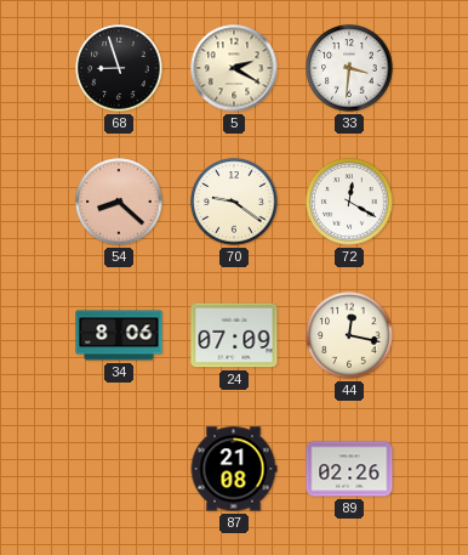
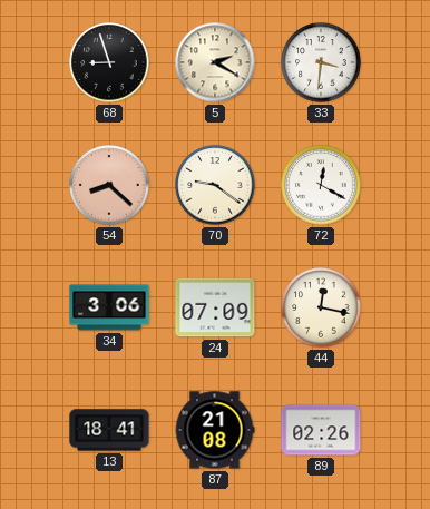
34: 8:06 -> 3:06
13: none -> 18:41
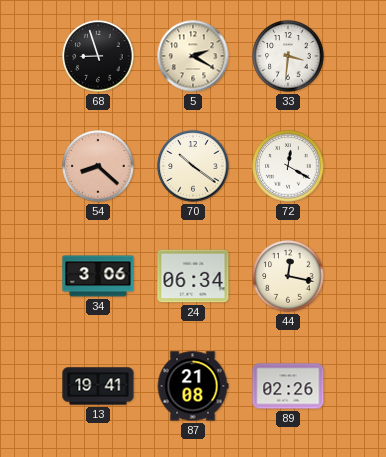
70: 9:21 -> 10:21
24: 07:09 -> 06:34
13: 18:41 -> 19:41
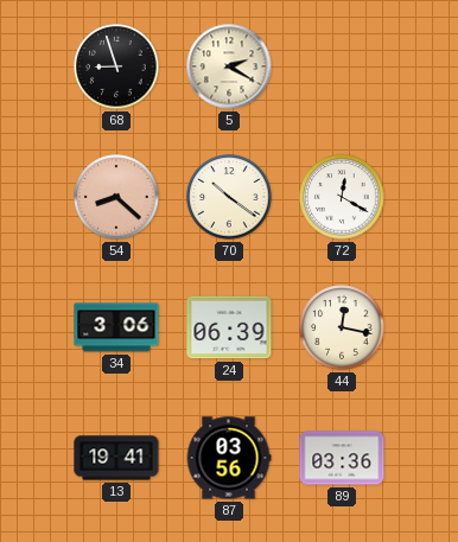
33: 3:31 -> none
24: 06:34 -> 06:39
87: 21:08 -> 03:56
89: 02:26 -> 03:36
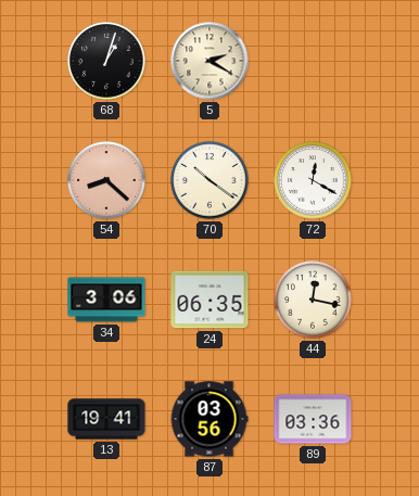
68: 8:57 -> 1:03
24: 06:39 -> 06:35
